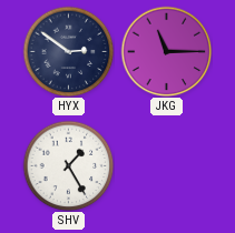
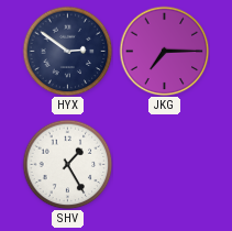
JKG: 11:15 -> 7:15
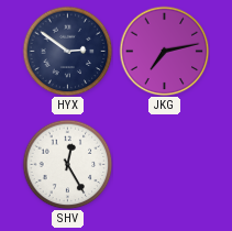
JKG: 7:15 -> 7:13
SHV: 1:25 -> 12:25
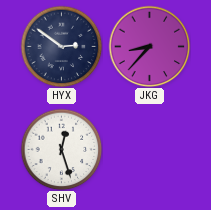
JKG: 7:13 -> 8:37
SHV: 12:25 -> 12:27
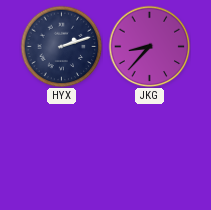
HYX: 2:51 -> 2:12
SHV: 12:27 -> none
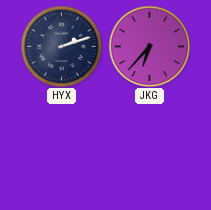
JKG: 8:37 -> 6:37
